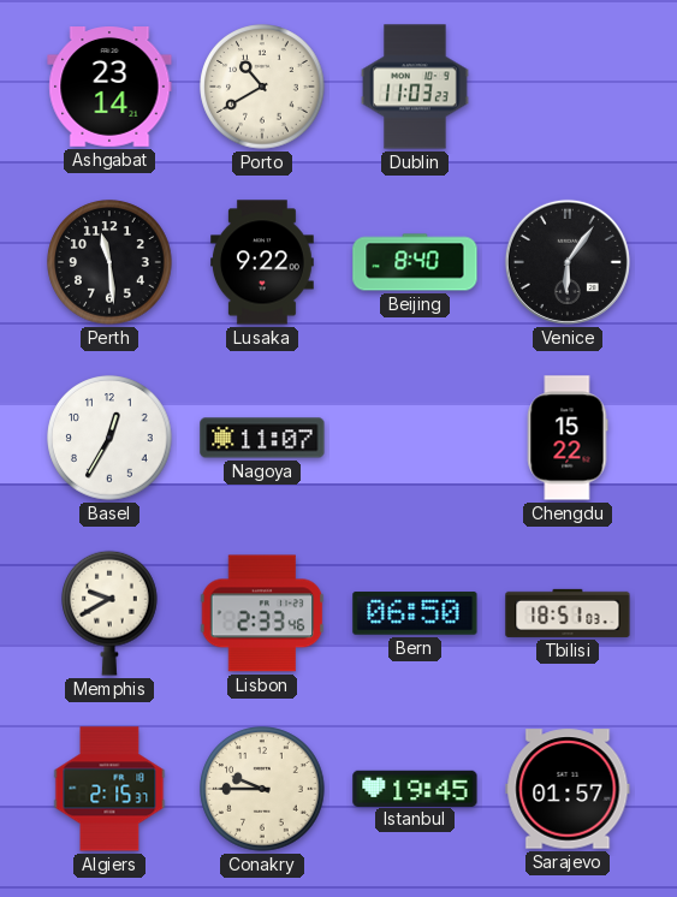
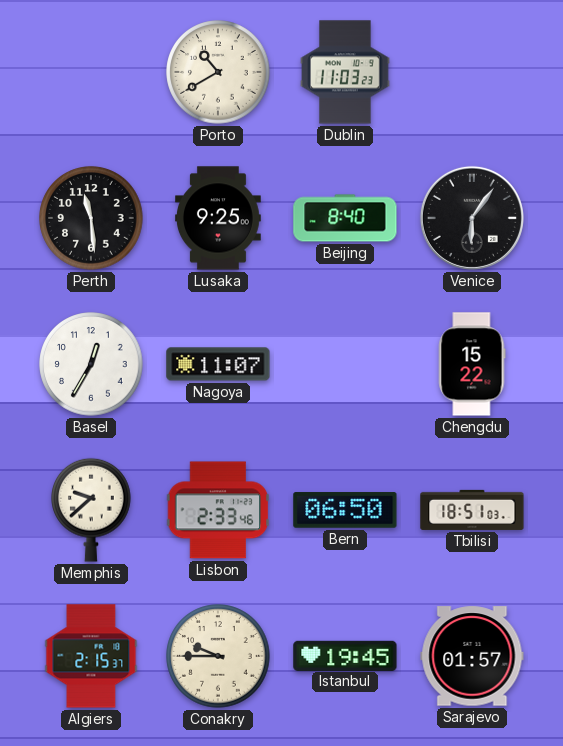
Ashgabat: 23:14 -> none
Lusaka: 9:22 -> 9:25
Memphis: 9:40 -> 9:38
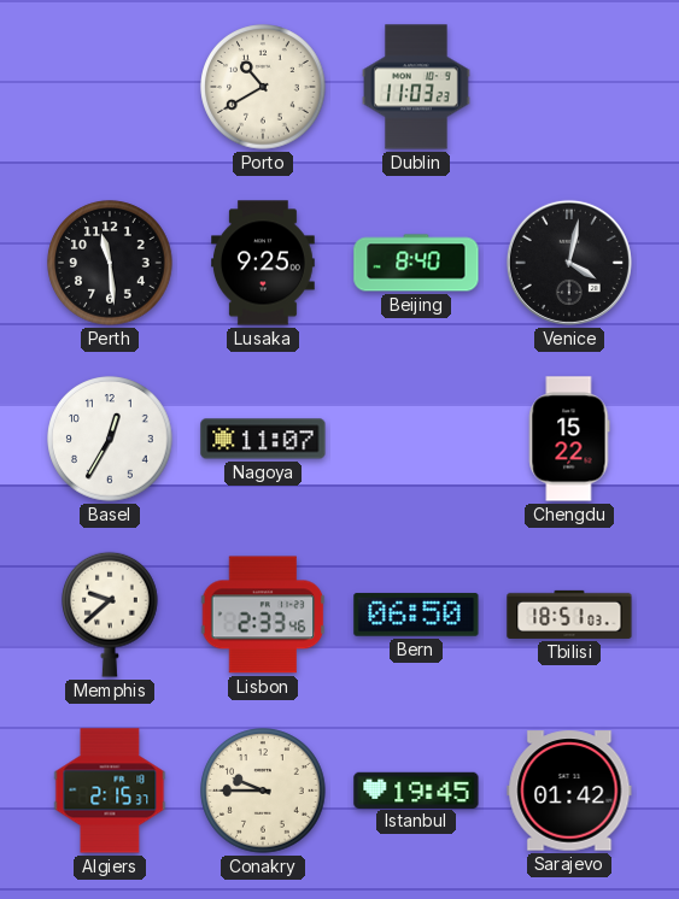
Venice: 6:06 -> 4:02
Sarajevo: 01:57 -> 01:42
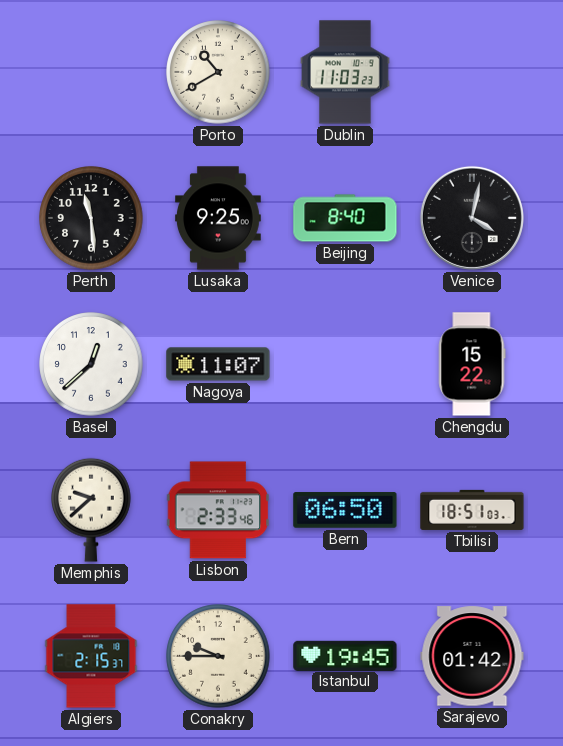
Basel: 12:35 -> 12:38
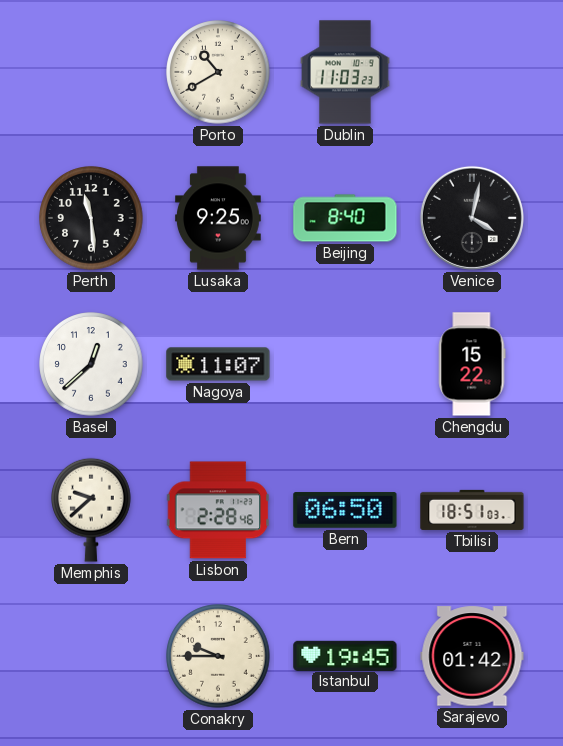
Lisbon: 2:33 -> 2:28
Algiers: 2:15 -> none
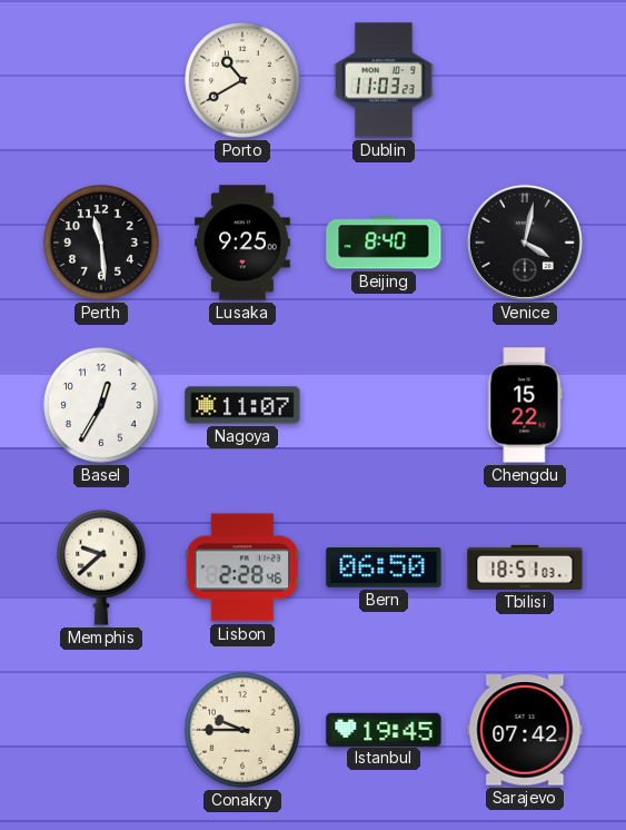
Basel: 12:38 -> 12:35
Sarajevo: 01:42 -> 07:42
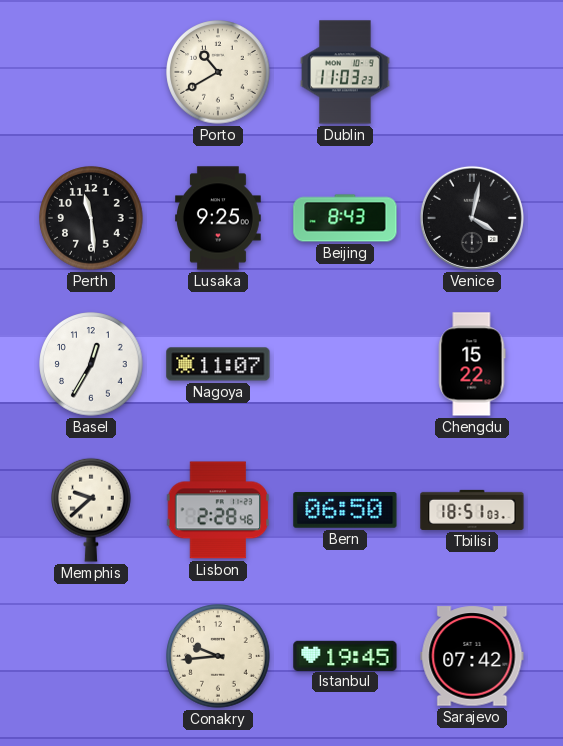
Beijing: 8:40 -> 8:43
Conakry: 9:45 -> 9:44
